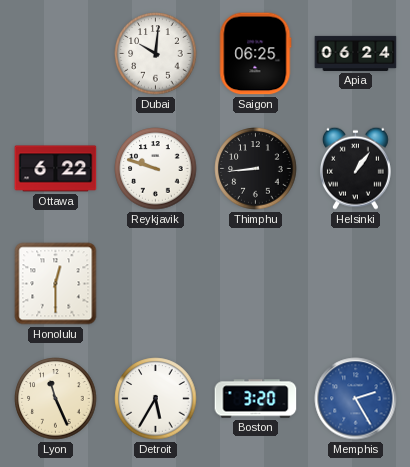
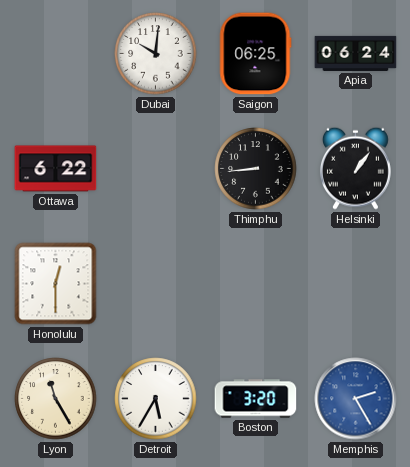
Reykjavik: 9:48 -> none
Lyon: 11:26 -> 11:25
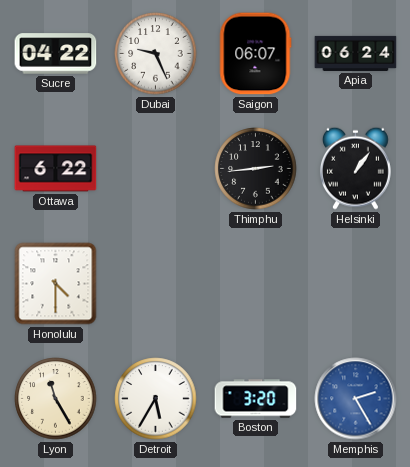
Sucre: none -> 04:22
Dubai: 10:01 -> 9:26
Saigon: 06:25 -> 06:07
Thimphu: 8:44 -> 2:44
Honolulu: 12:30 -> 4:30
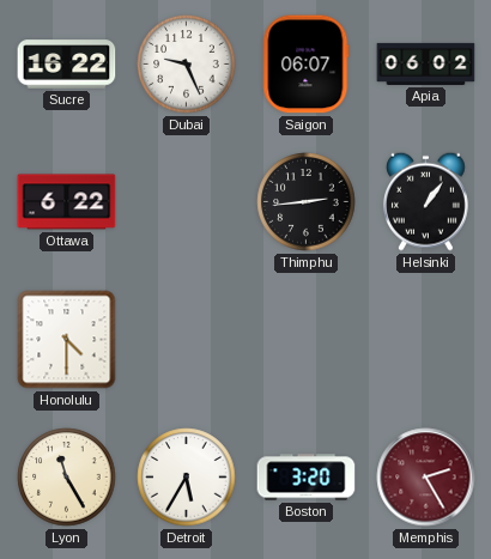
Sucre: 04:22 -> 16:22
Apia: 06:24 -> 06:02
Memphis dial: blue -> burgundy
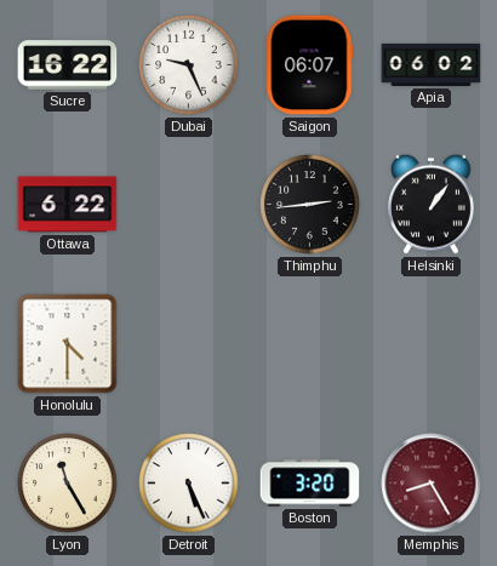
Detroit: 5:35 -> 5:26
Memphis: 2:25 -> 8:25
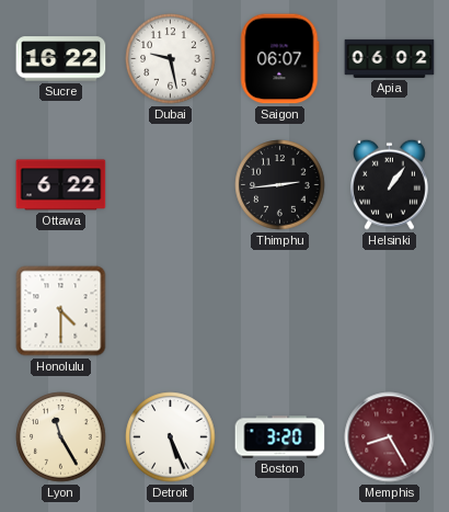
Dubai: 9:26 -> 9:28
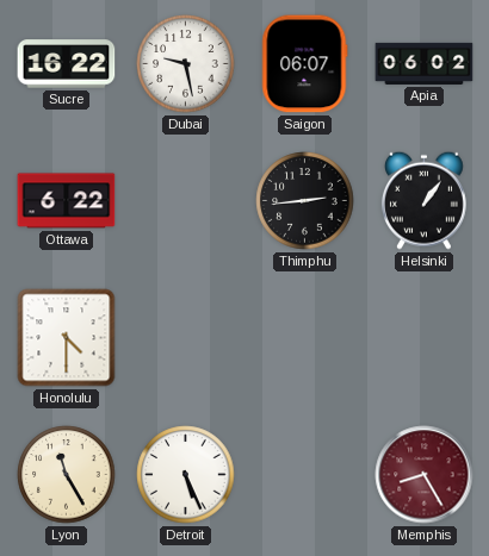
Boston: 3:20 -> none
